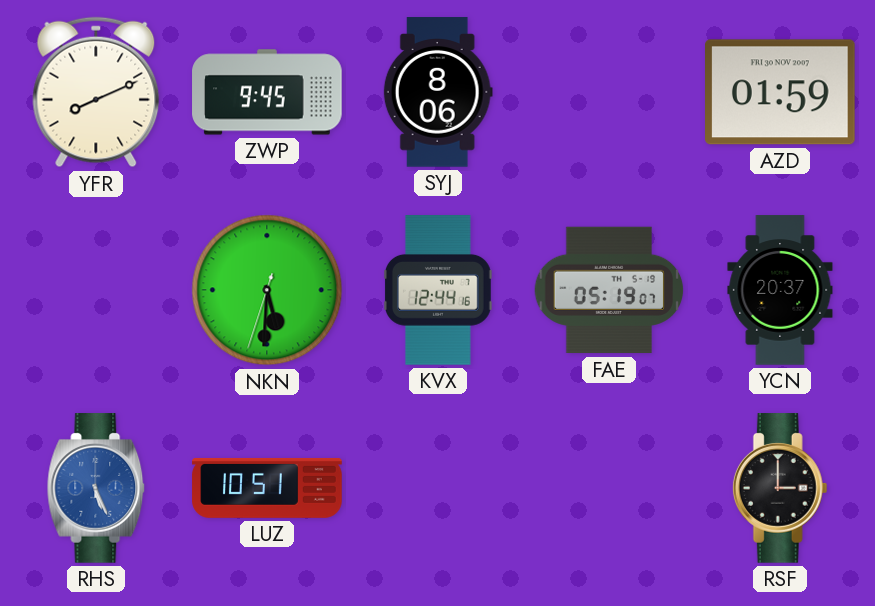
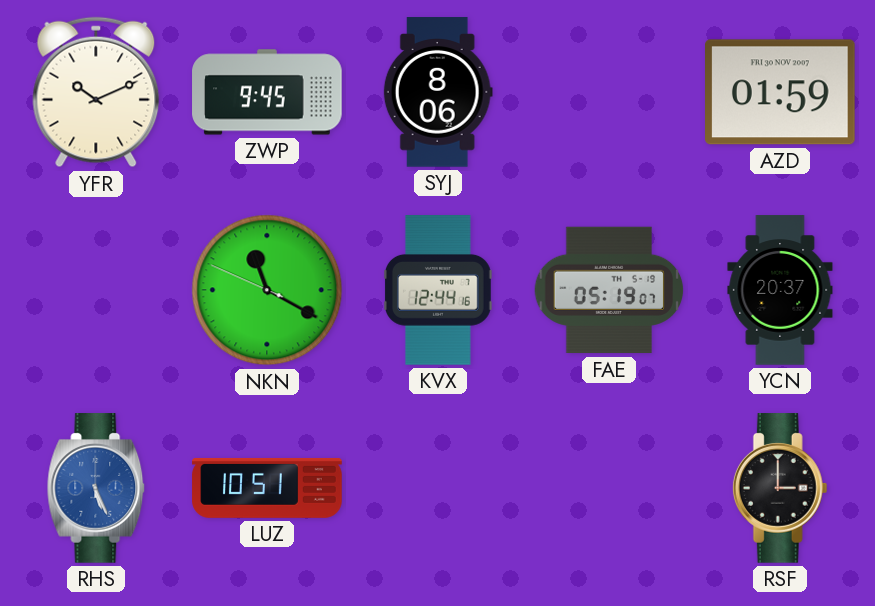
YFR: 8:11 -> 10:11
NKN: 5:30 -> 11:19
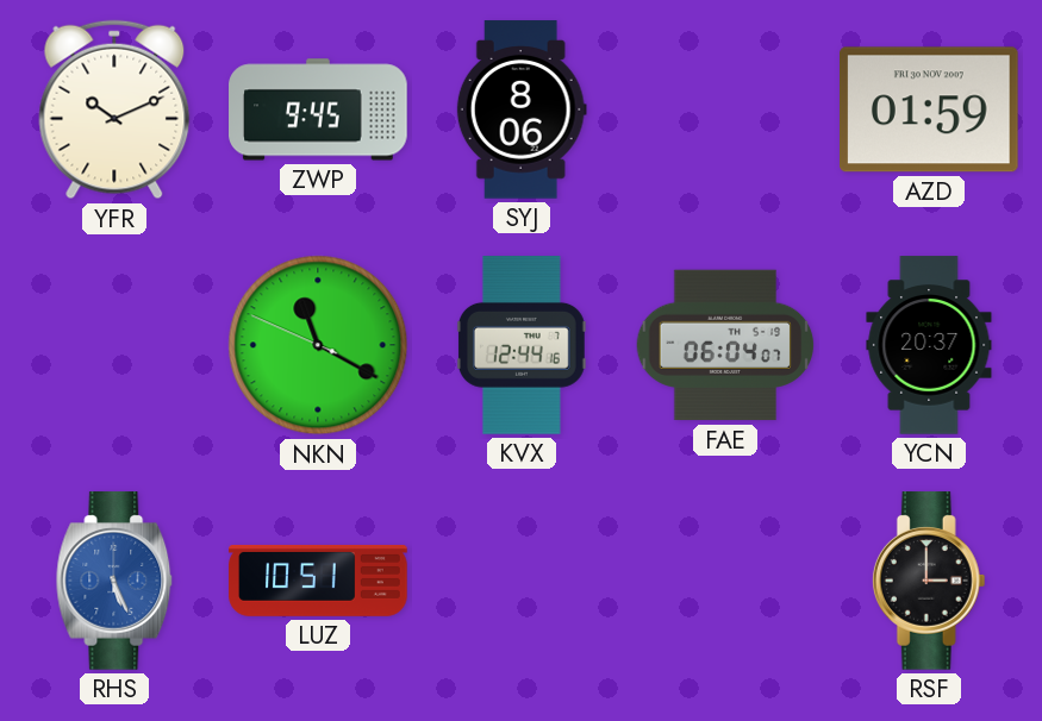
FAE: 05:19 -> 06:04
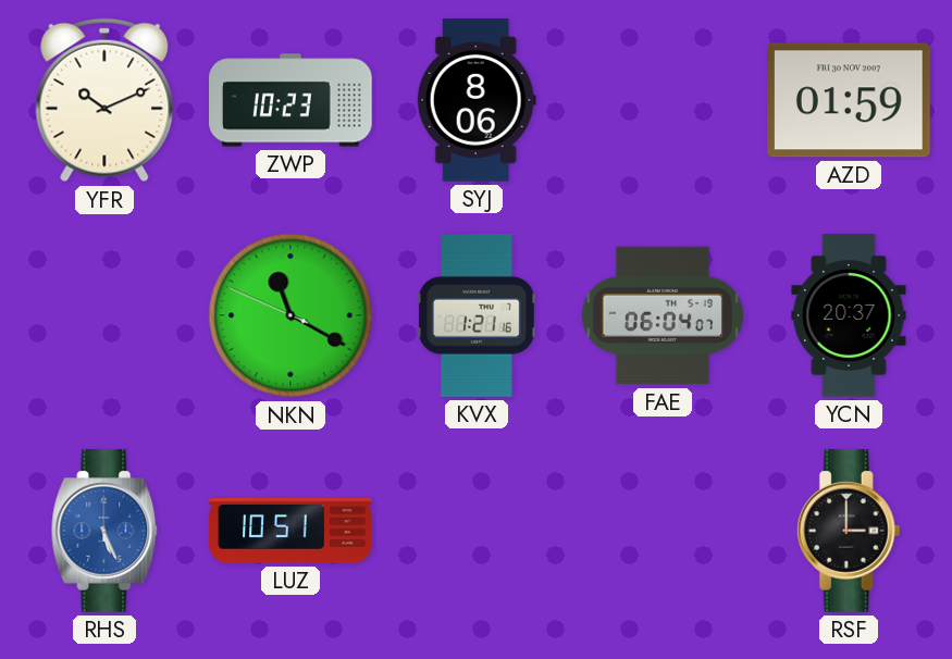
ZWP: 9:45 -> 10:23
KVX: 12:44 -> 1:21
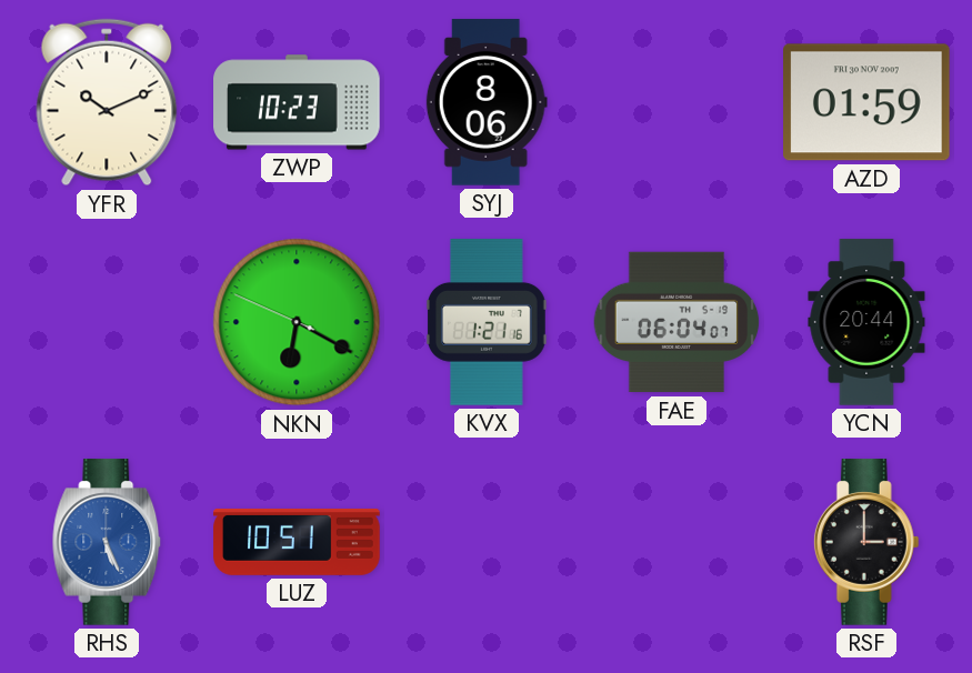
NKN: 11:19 -> 6:19
YCN: 20:37 -> 20:44
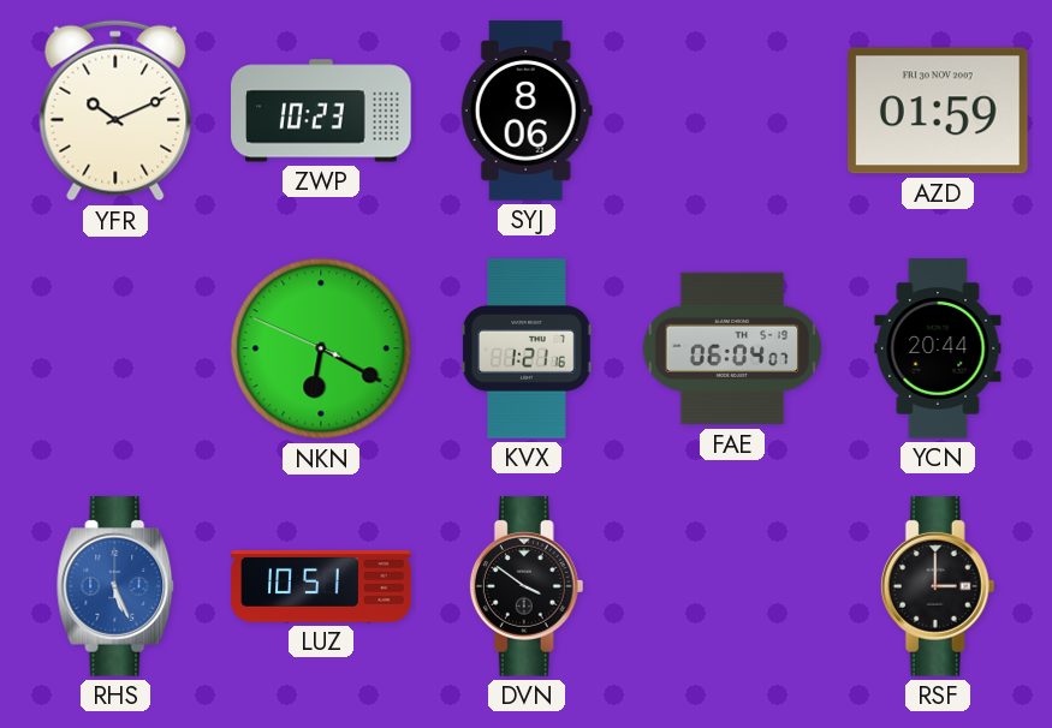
DVN: none -> 3:51
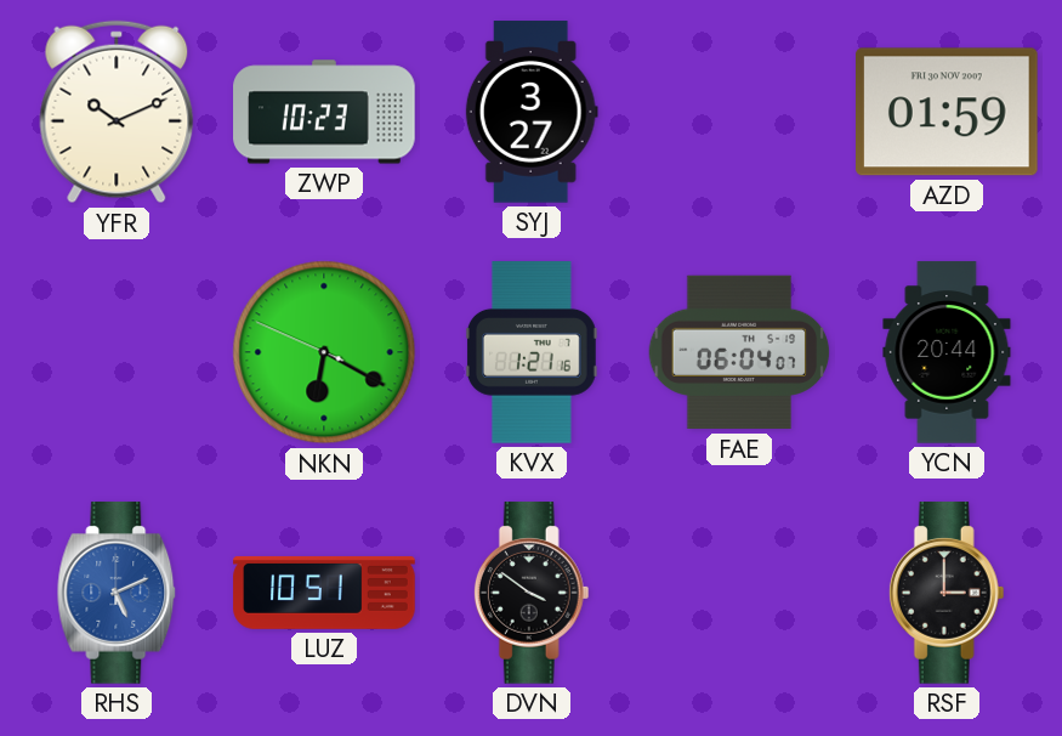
SYJ: 8:06 -> 3:27
RHS: 5:26 -> 5:11
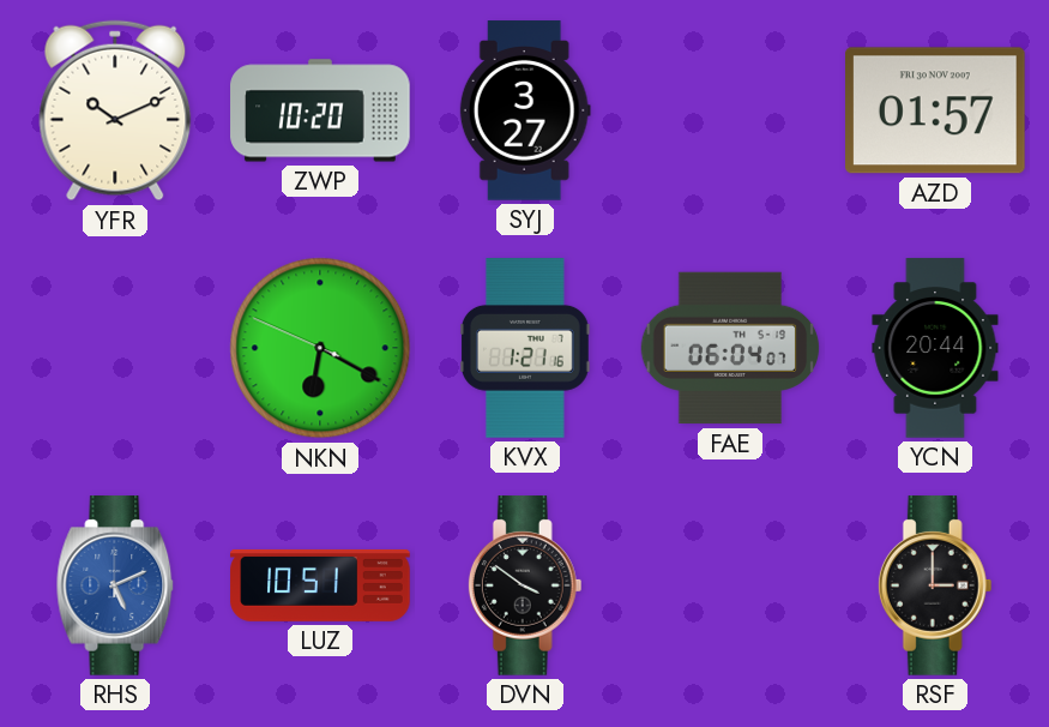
ZWP: 10:23 -> 10:20
AZD: 01:59 -> 01:57
